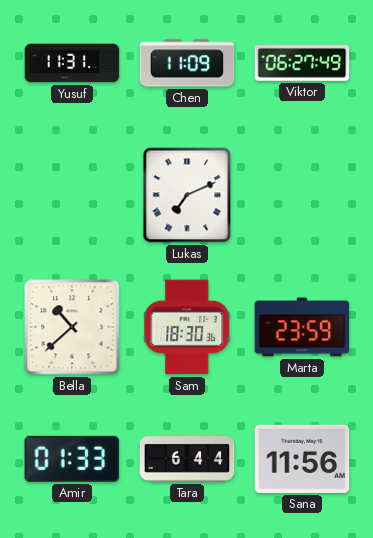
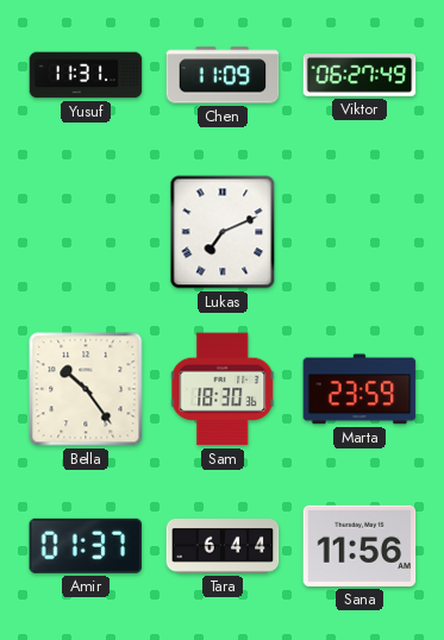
Bella: 10:38 -> 10:24
Amir: 01:33 -> 01:37
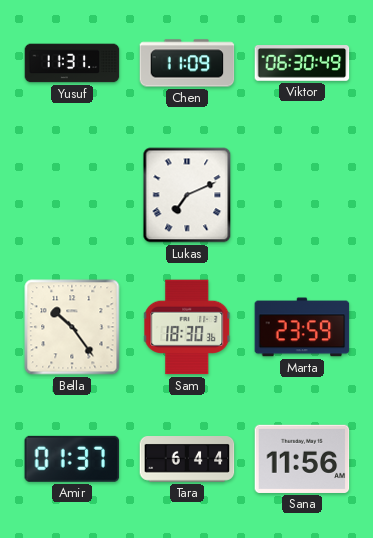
Viktor: 06:27 -> 06:30
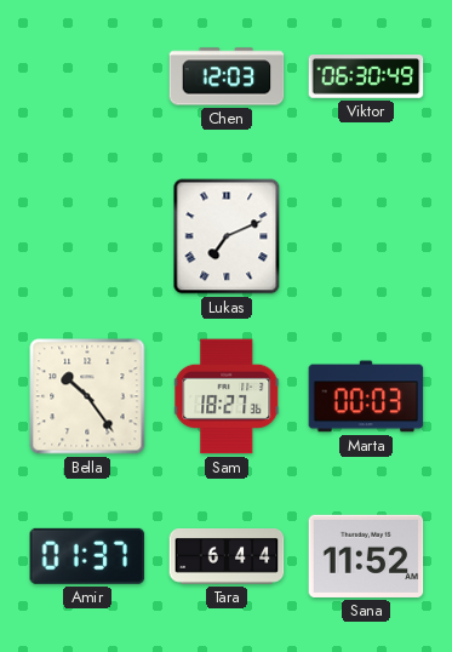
Yusuf: 11:31 -> none
Chen: 11:09 -> 12:03
Sam: 18:30 -> 18:27
Marta: 23:59 -> 00:03
Sana: 11:56 -> 11:52
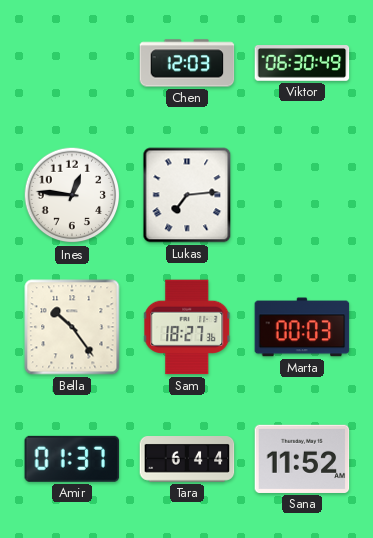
Ines: none -> 12:46
Lukas: 7:11 -> 7:14
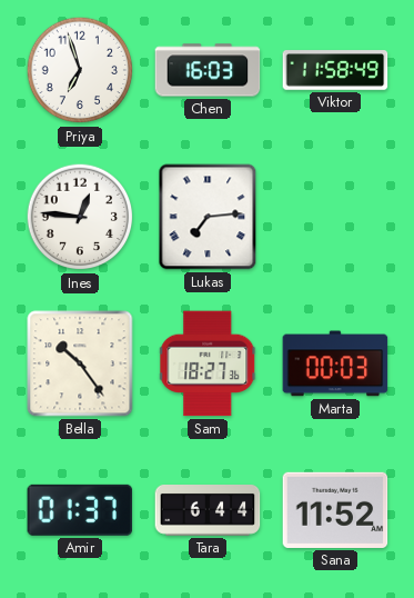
Priya: none -> 6:57
Chen: 12:03 -> 16:03
Viktor: 06:30 -> 11:58
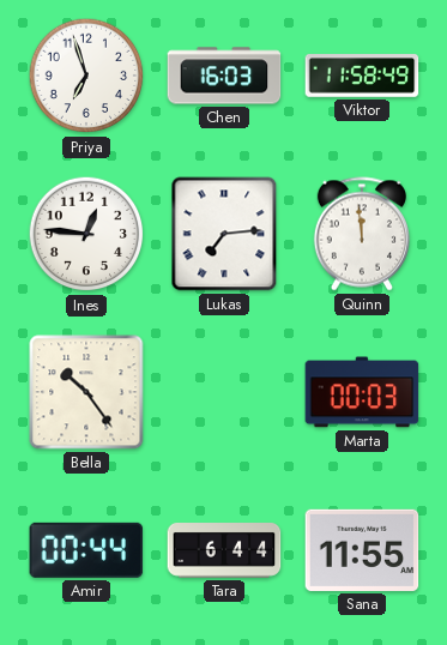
Quinn: none -> 11:59
Sam: 18:27 -> none
Amir: 01:37 -> 00:44
Sana: 11:52 -> 11:55
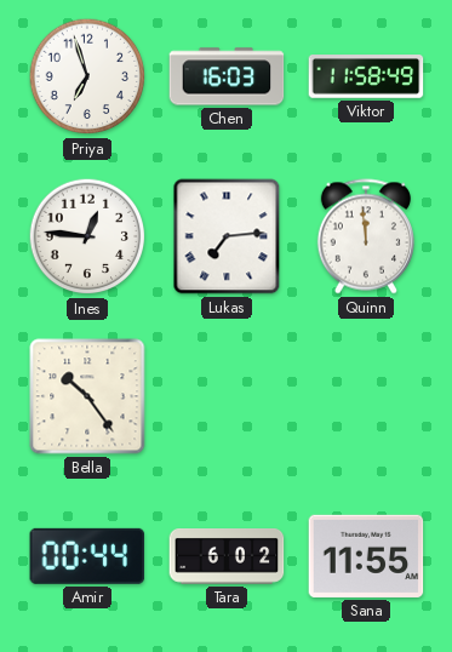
Marta: 00:03 -> none
Tara: 6:44 -> 6:02
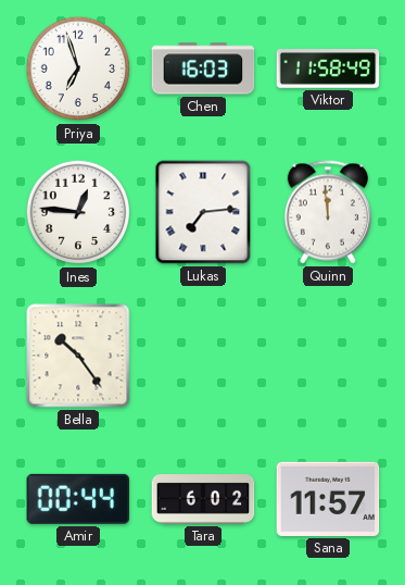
Sana: 11:55 -> 11:57
